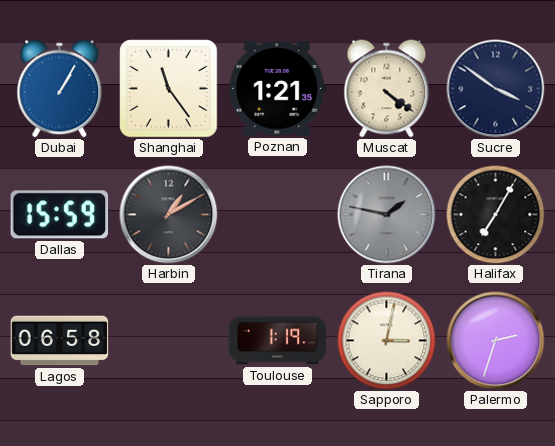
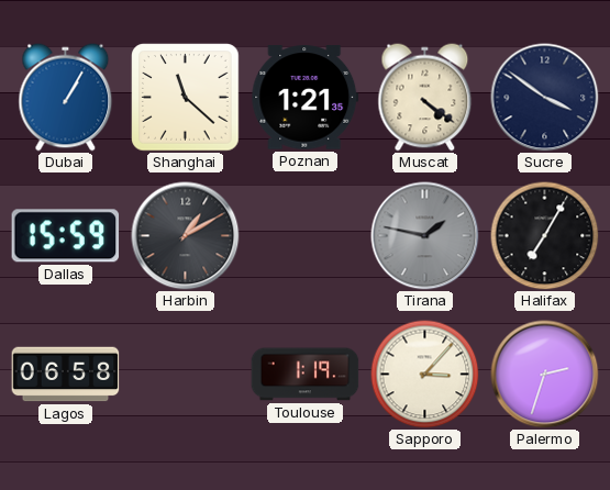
Shanghai: 11:24 -> 11:22
Sapporo: 3:02 -> 3:07
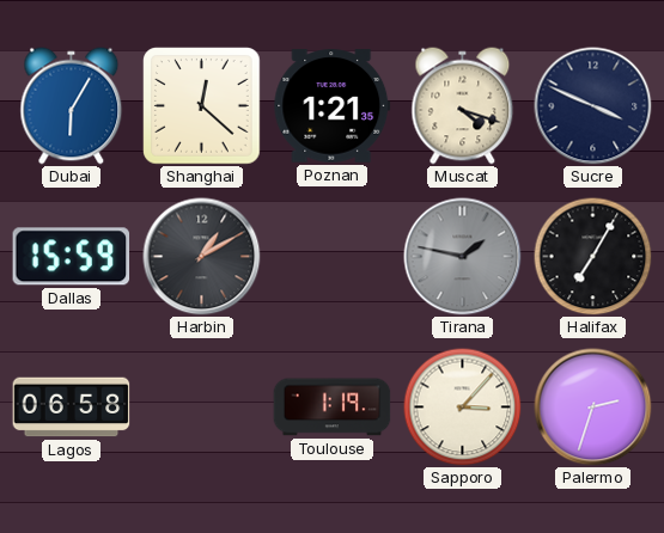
Dubai: 1:05 -> 6:05
Shanghai: 11:22 -> 12:22
Muscat: 4:21 -> 4:18
Sucre: 3:51 -> 3:49
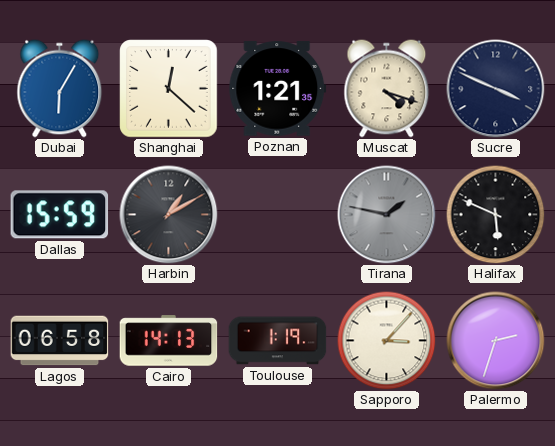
Halifax: 7:05 -> 5:49
Cairo: none -> 14:13
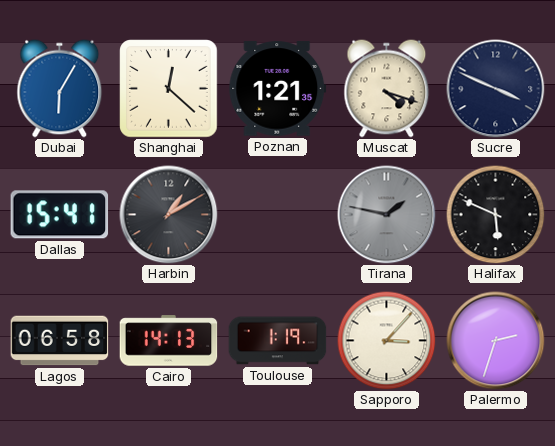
Dallas: 15:59 -> 15:41
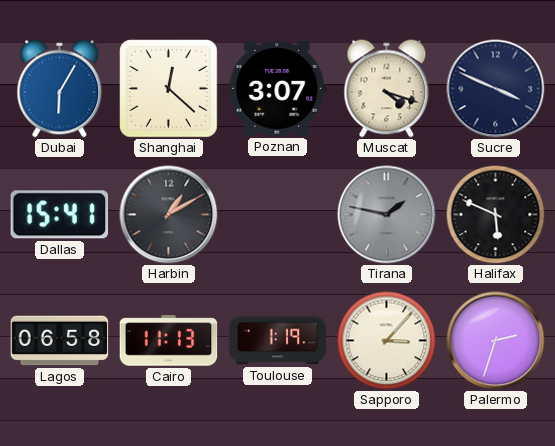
Poznan: 1:21 -> 3:07
Cairo: 14:13 -> 11:13
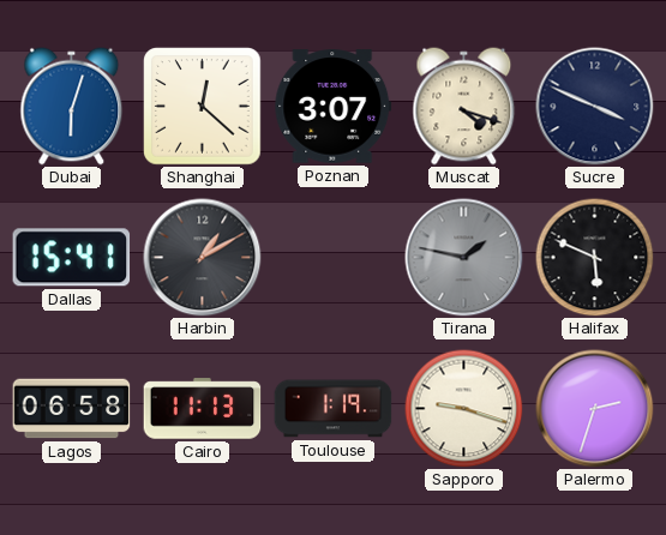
Dubai: 6:05 -> 6:03
Sapporo: 3:07 -> 9:18
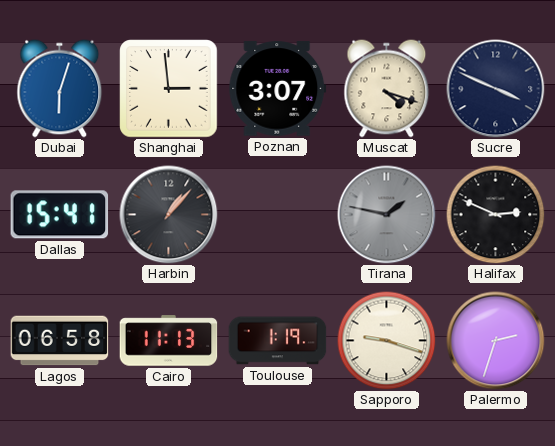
Shanghai: 12:22 -> 2:59
Harbin: 1:10 -> 1:07
Halifax: 5:49 -> 2:49
